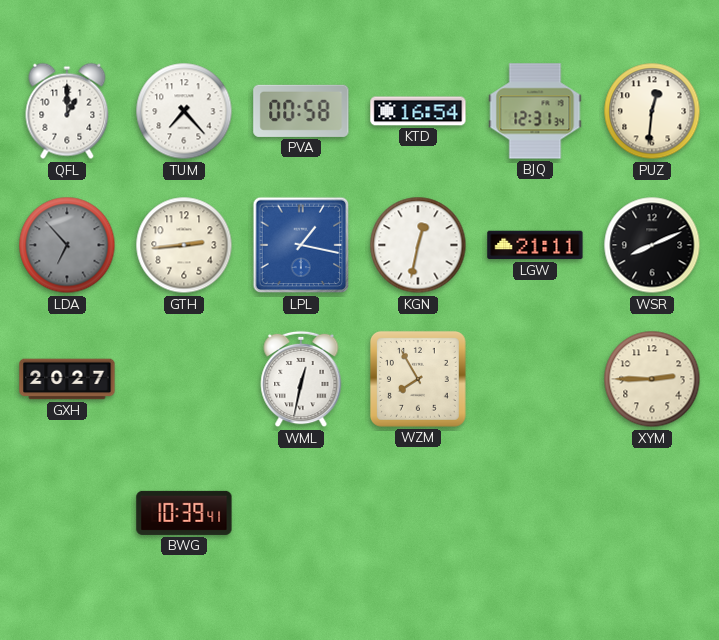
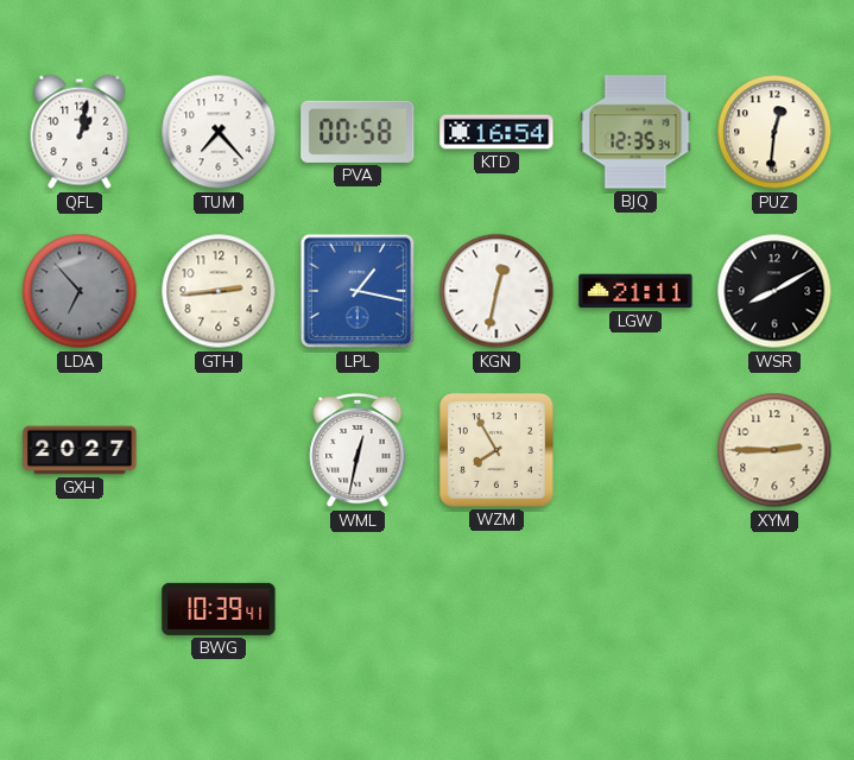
QFL: 1:00 -> 1:02
BJQ: 12:31 -> 12:35
WSR: 8:11 -> 8:10
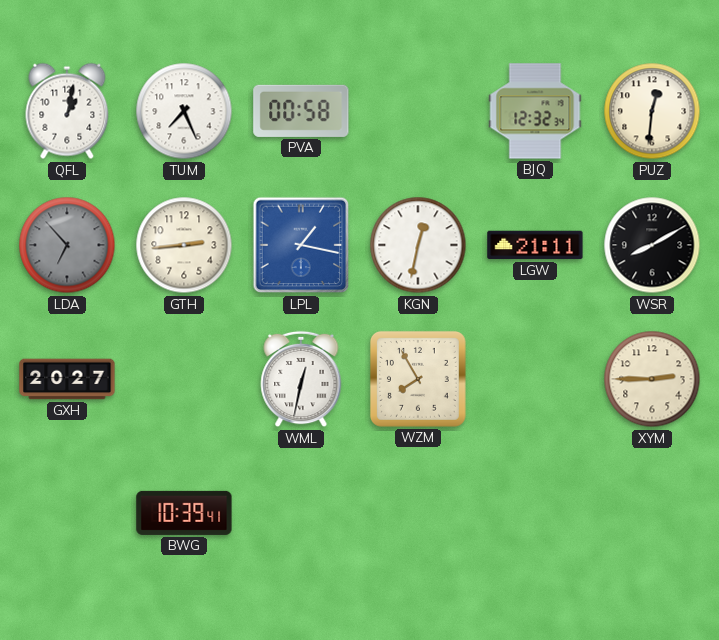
TUM: 7:23 -> 7:26
KTD: 16:54 -> none
BJQ: 12:35 -> 12:32
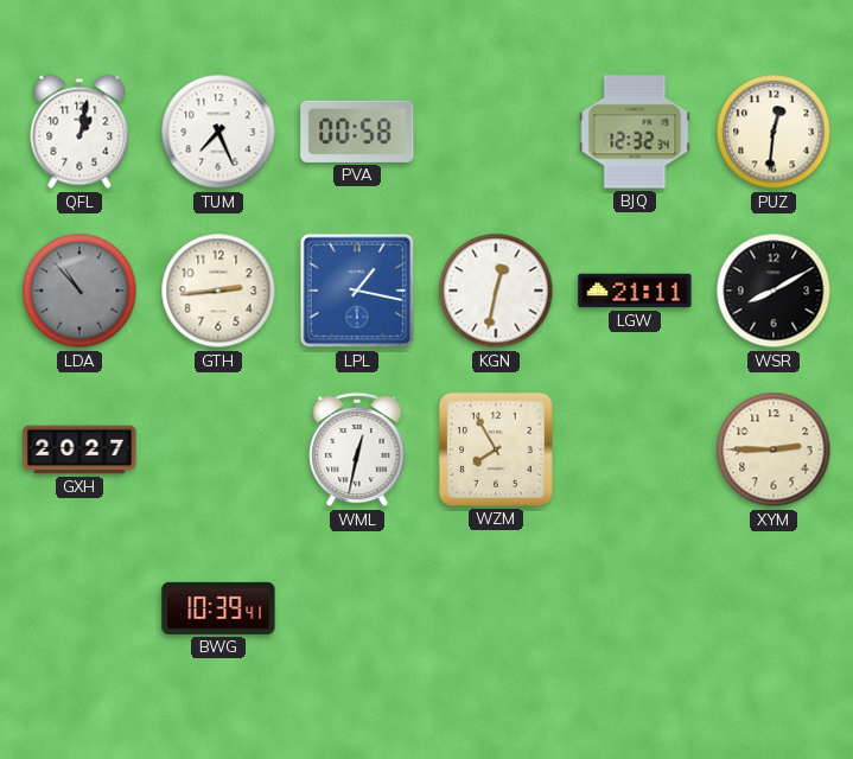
LDA: 6:53 -> 10:53
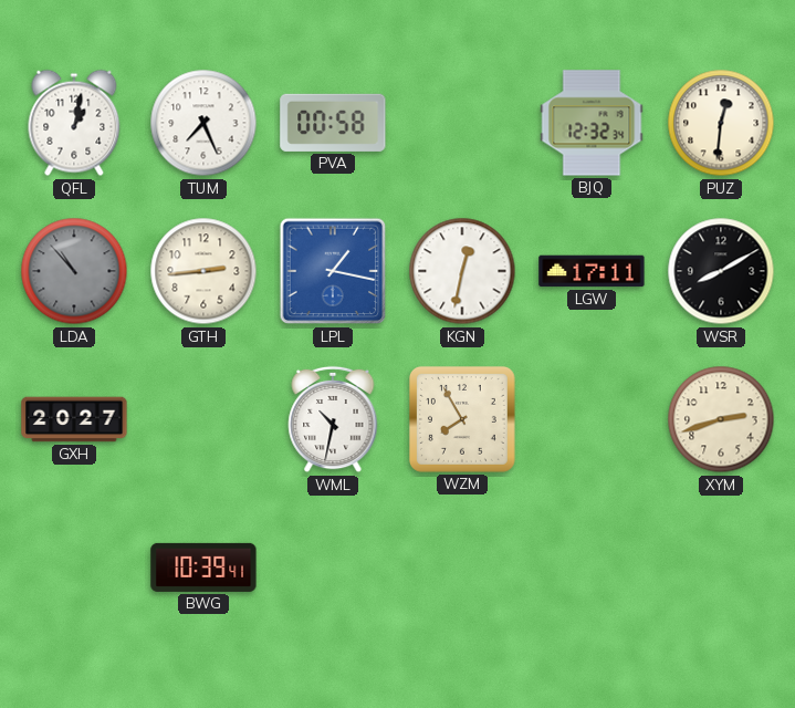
LGW: 21:11 -> 17:11
WML: 12:32 -> 10:32
XYM: 2:45 -> 2:42
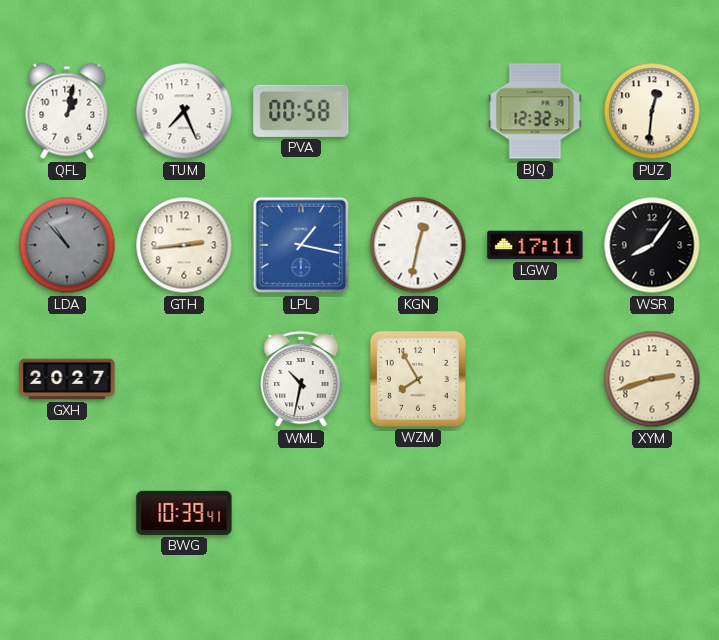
WSR: 8:10 -> 8:06
